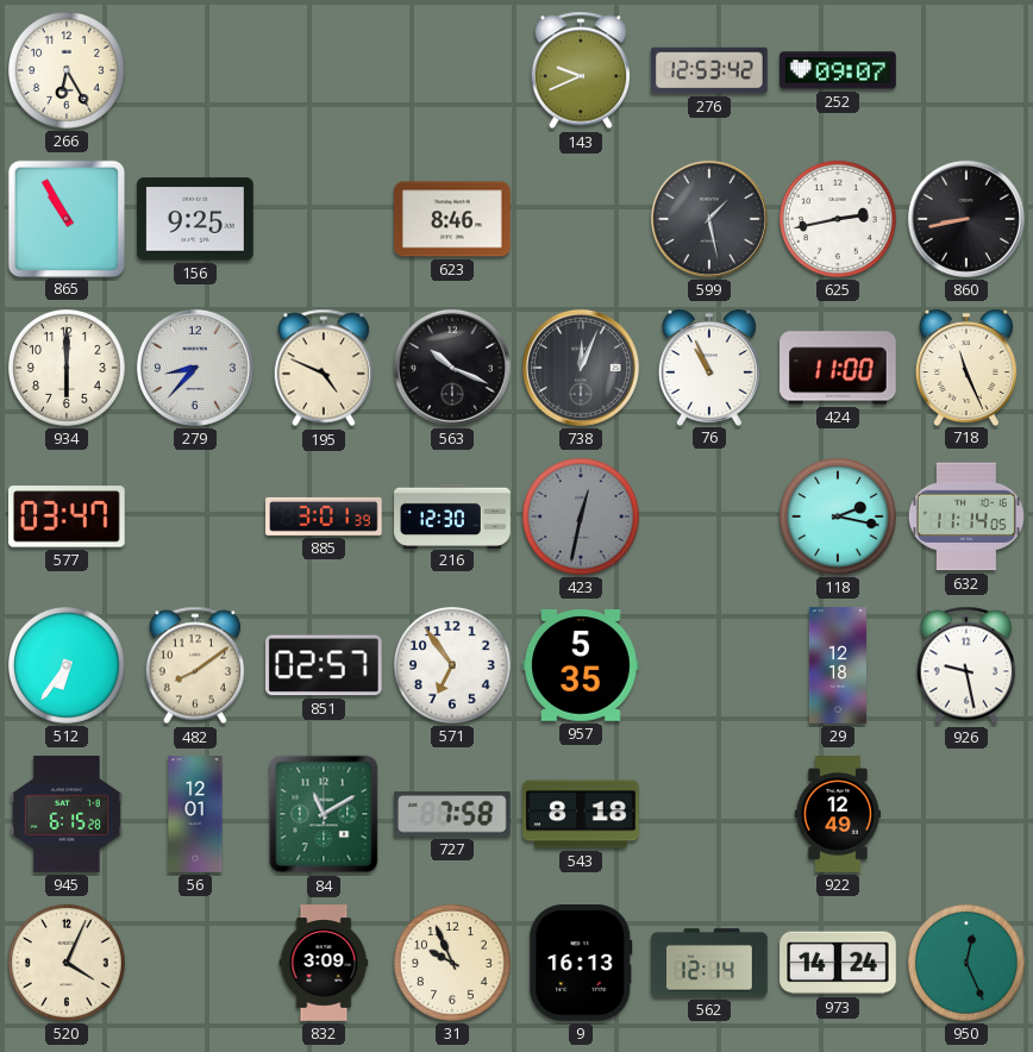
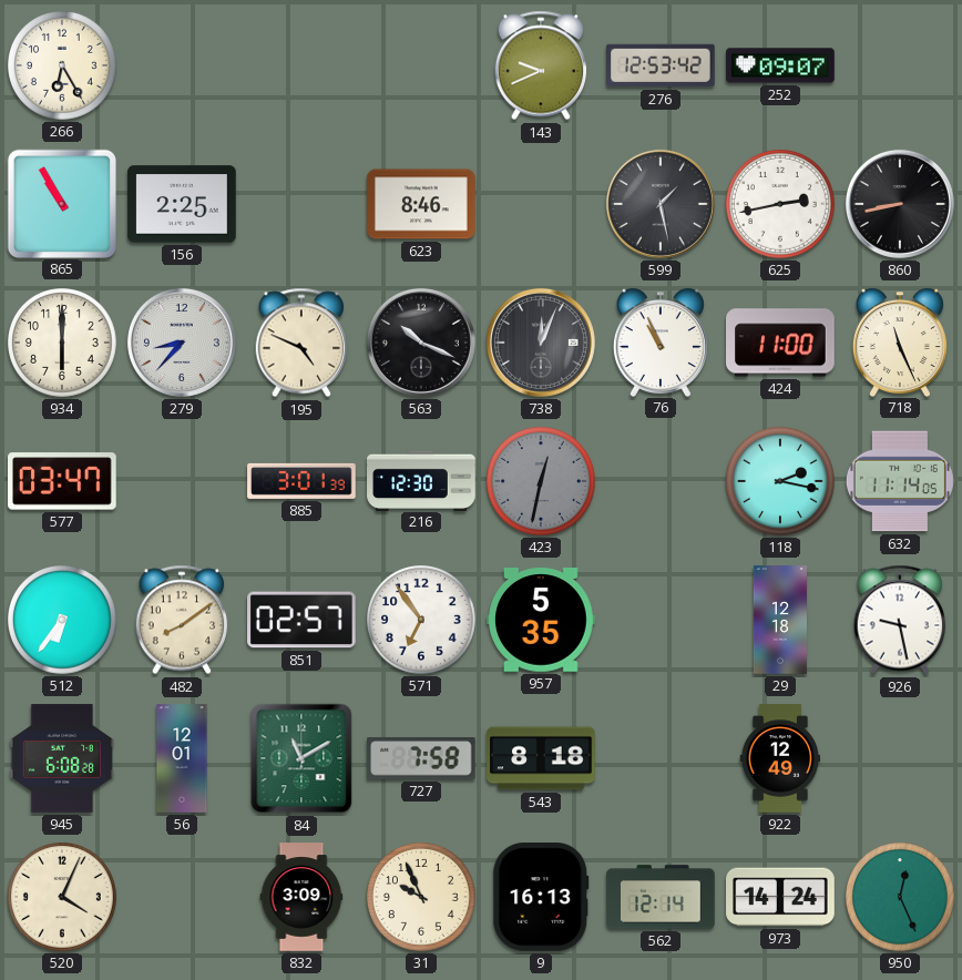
156: 9:25 -> 2:25
945: 6:15 -> 6:08
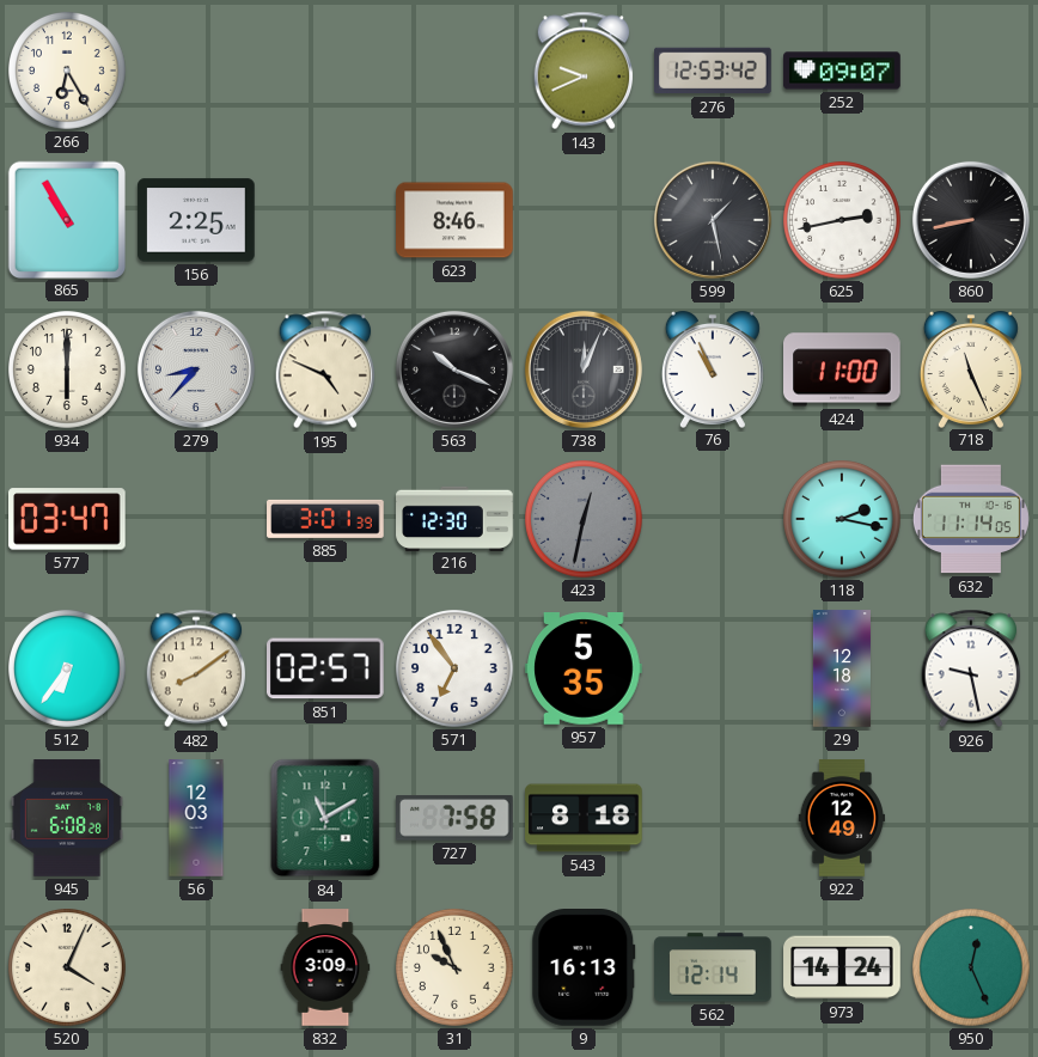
56: 12:01 -> 12:03
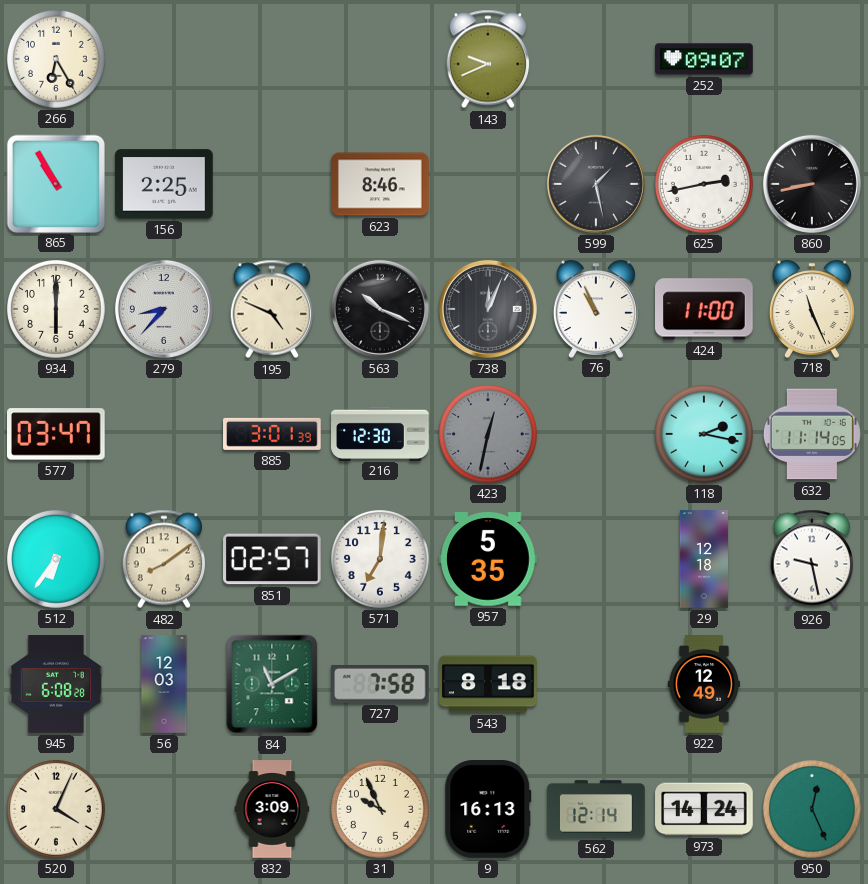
276: 12:53 -> none
571: 6:54 -> 7:01
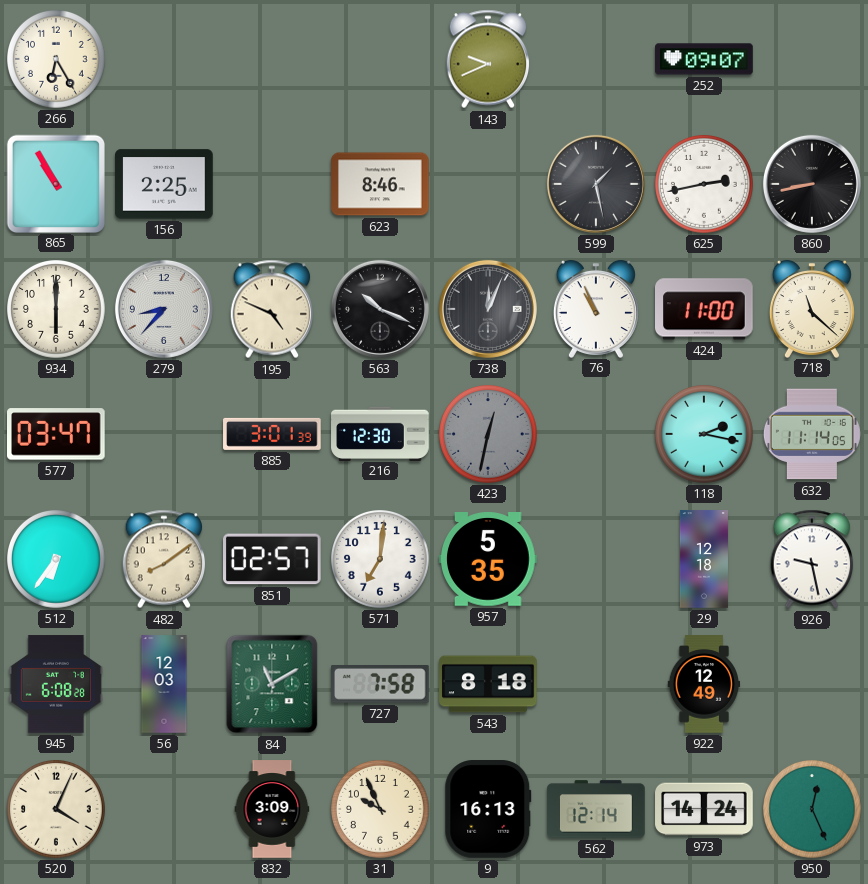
718: 11:26 -> 11:22
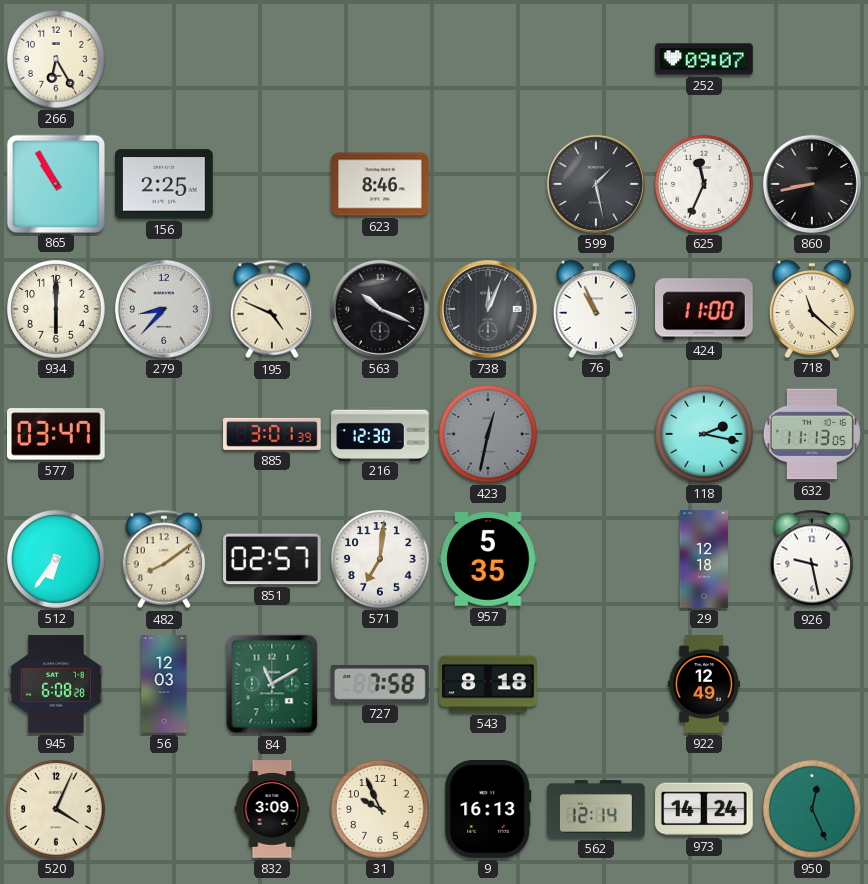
143: 9:41 -> none
625: 2:43 -> 11:34
632: 11:14 -> 11:13
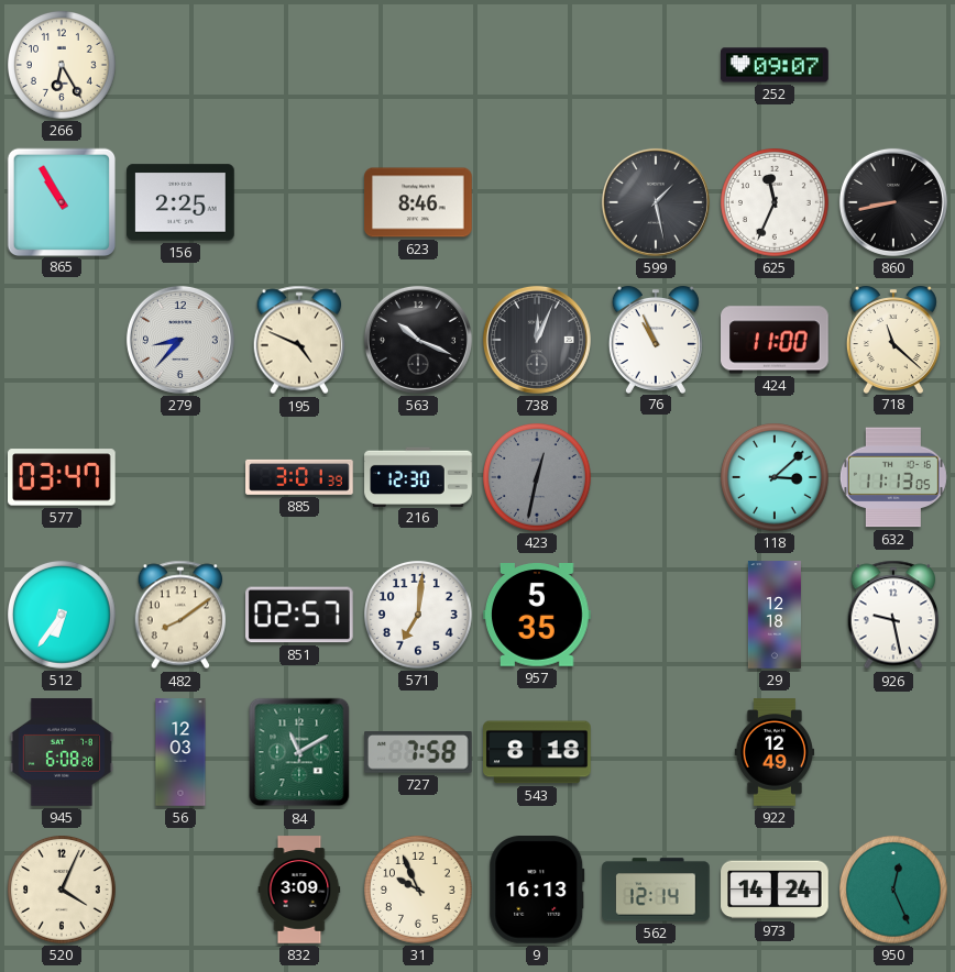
934: 6:00 -> none
118: 2:17 -> 3:08
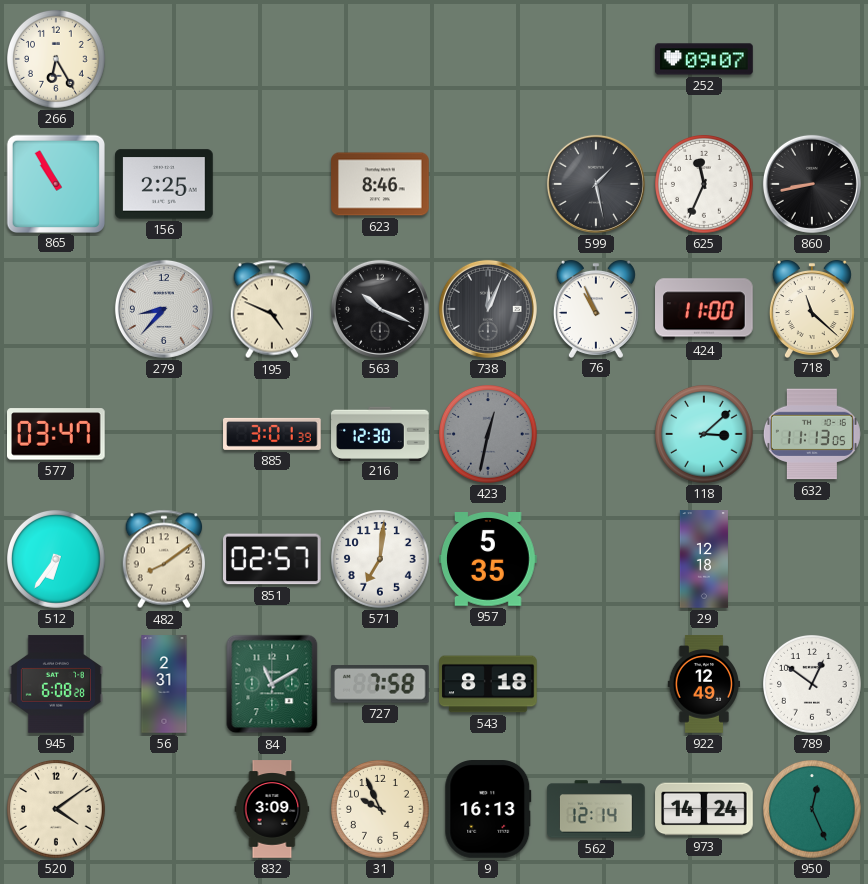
926: 9:28 -> none
56: 12:03 -> 2:31
789: none -> 12:51
520: 4:04 -> 4:09
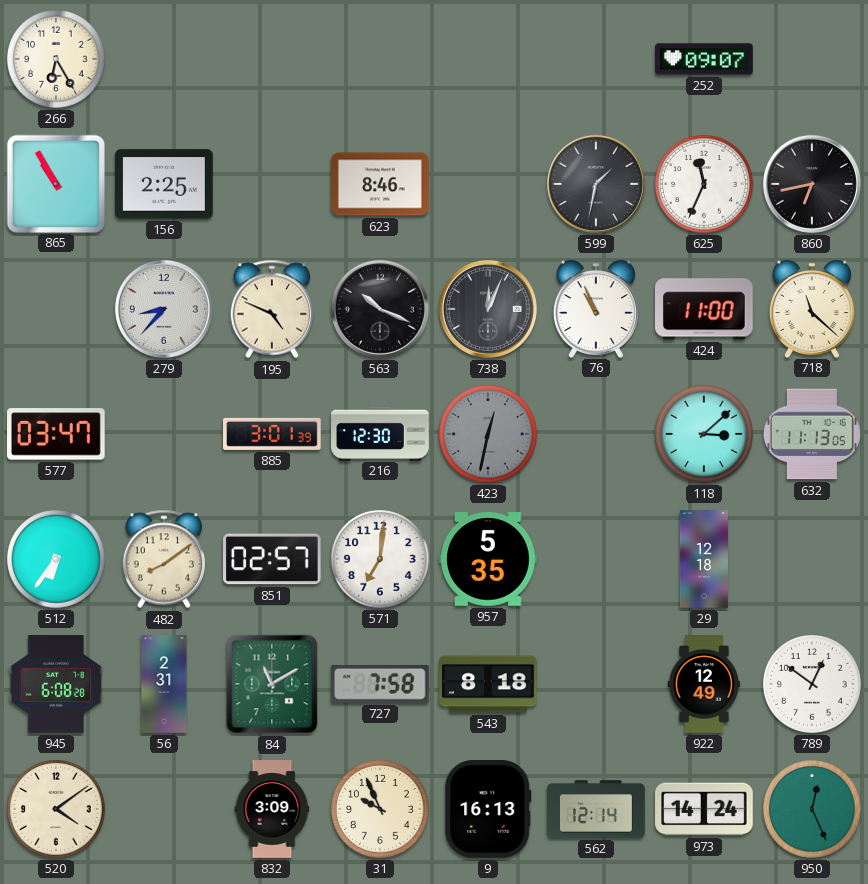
599: 1:28 -> 1:32
860: 8:43 -> 6:43
